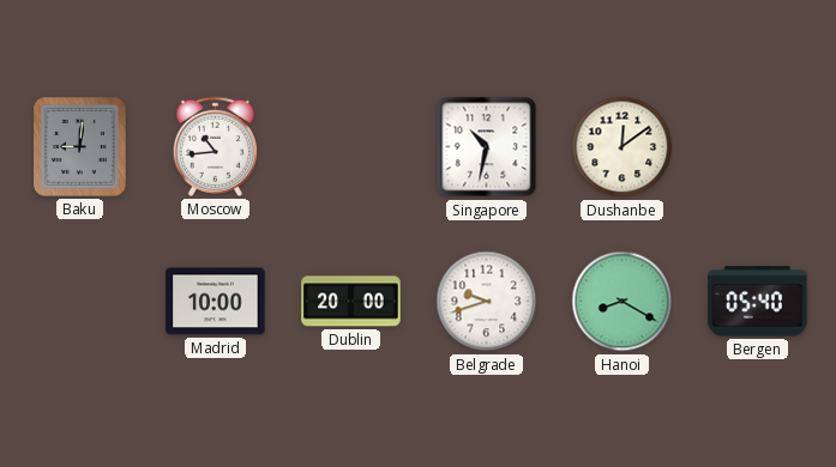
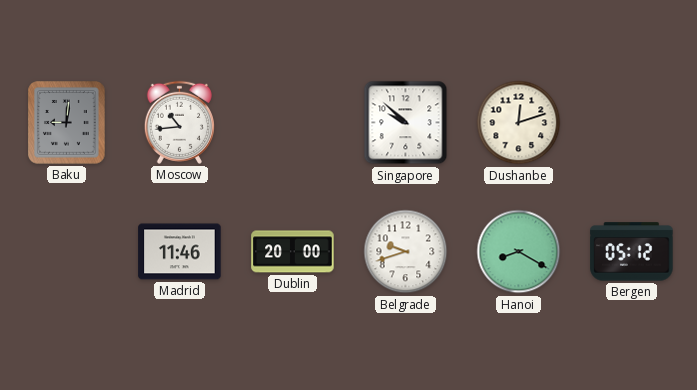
Singapore: 10:32 -> 9:52
Dushanbe: 12:09 -> 12:12
Madrid: 10:00 -> 11:46
Bergen: 05:40 -> 05:12
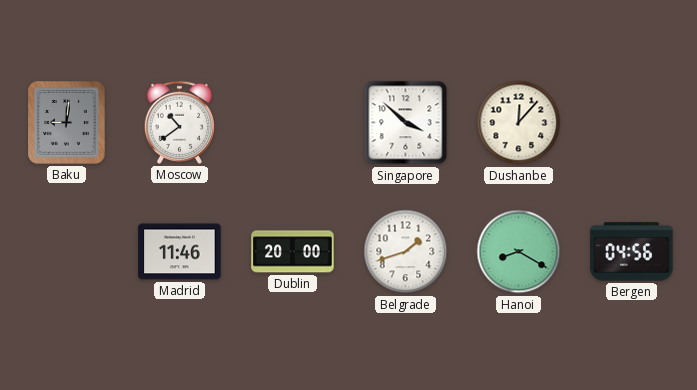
Moscow: 10:44 -> 10:39
Singapore: 9:52 -> 3:52
Dushanbe: 12:12 -> 12:07
Belgrade: 9:42 -> 1:42
Bergen: 05:12 -> 04:56
